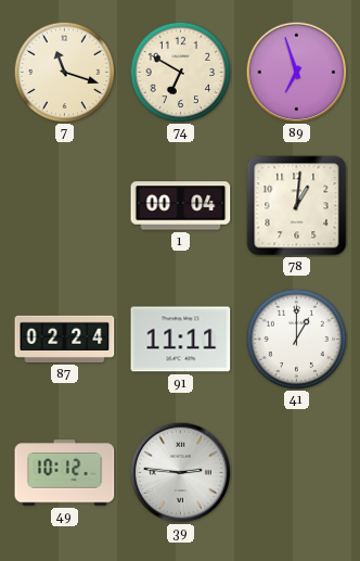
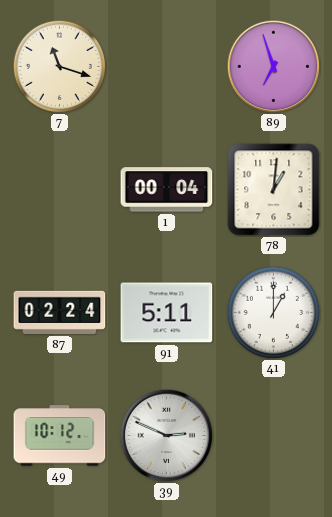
74: 6:50 -> none
91: 11:11 -> 5:11
39: 2:46 -> 2:49
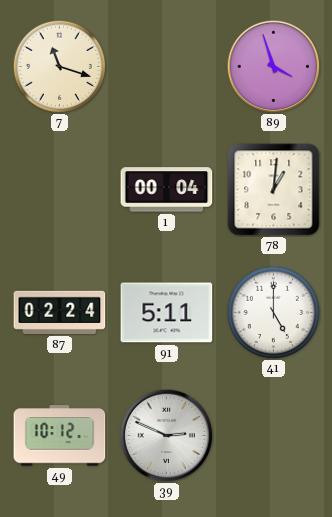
89: 6:57 -> 3:57
41: 1:00 -> 5:00
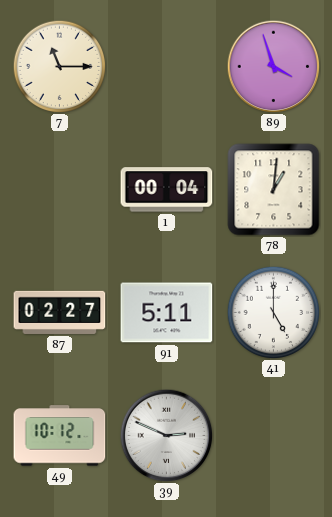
7: 11:18 -> 11:15
87: 02:24 -> 02:27
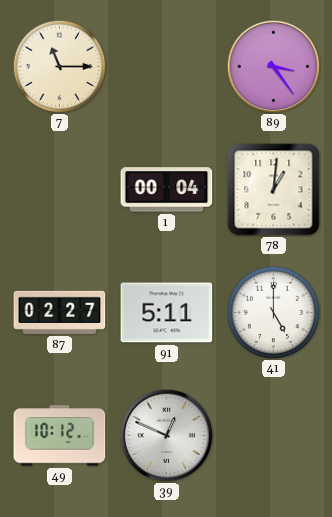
89: 3:57 -> 3:24
39: 2:49 -> 12:49
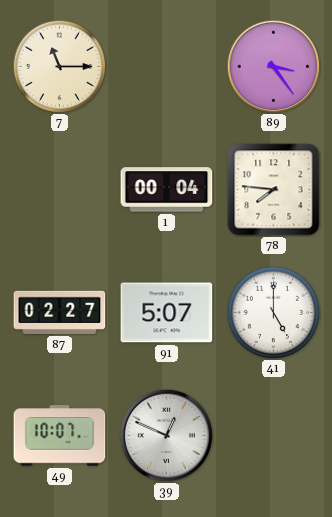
78: 1:01 -> 7:46
91: 5:11 -> 5:07
49: 10:12 -> 10:07
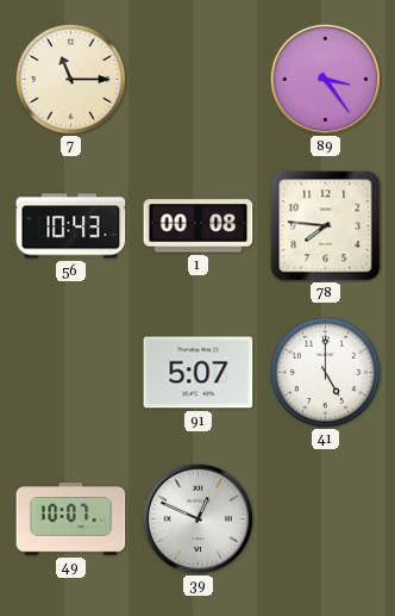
56: none -> 10:43
1: 00:04 -> 00:08
87: 02:27 -> none
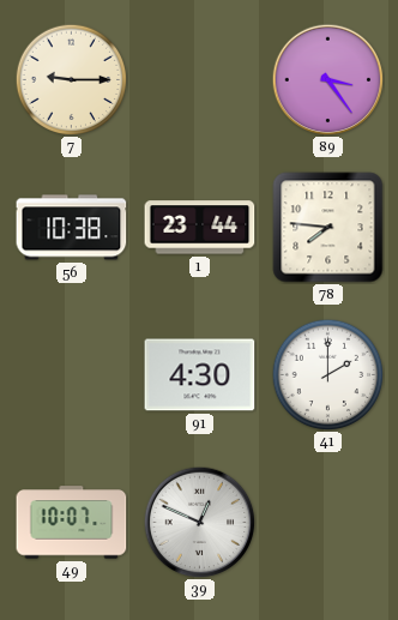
7: 11:15 -> 9:15
56: 10:43 -> 10:38
1: 00:08 -> 23:44
91: 5:07 -> 4:30
41: 5:00 -> 2:00
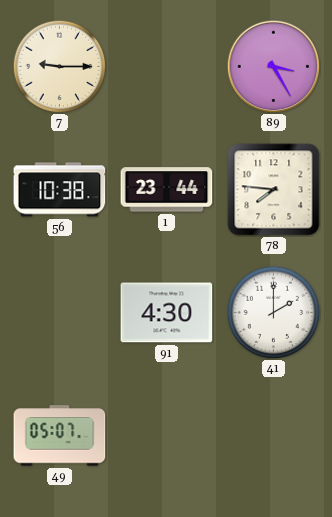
89: 3:24 -> 3:25
49: 10:07 -> 05:07
39: 12:49 -> none
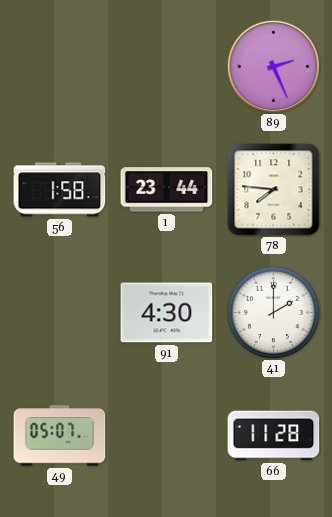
7: 9:15 -> none
89: 3:25 -> 2:26
56: 10:38 -> 1:58
66: none -> 11:28
